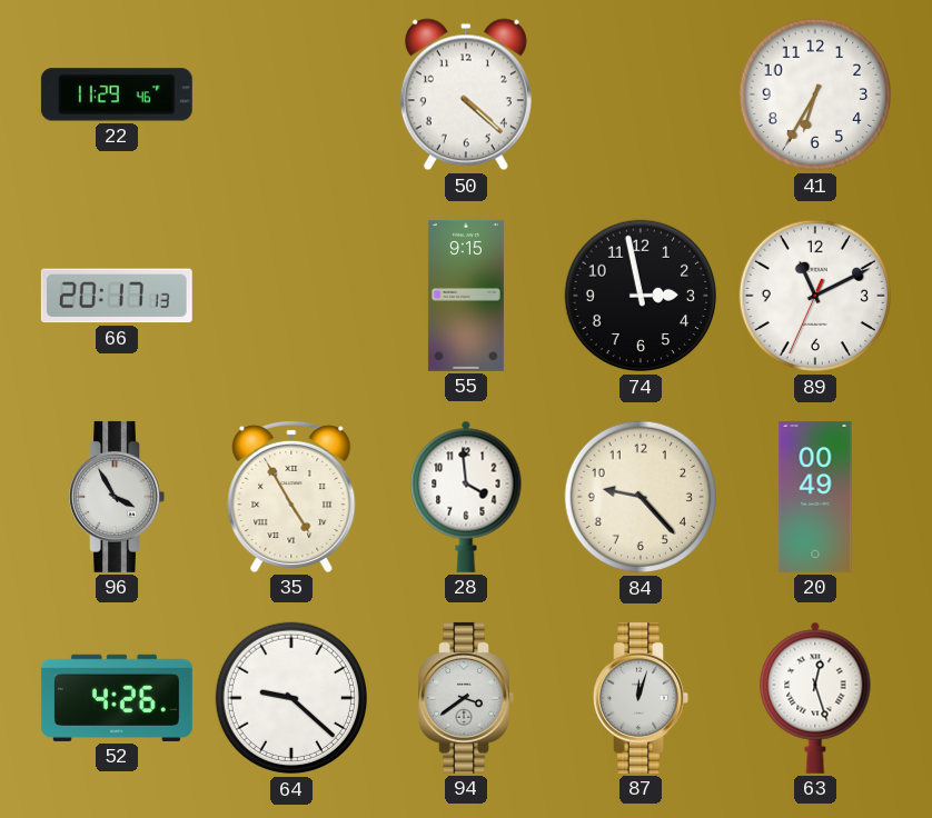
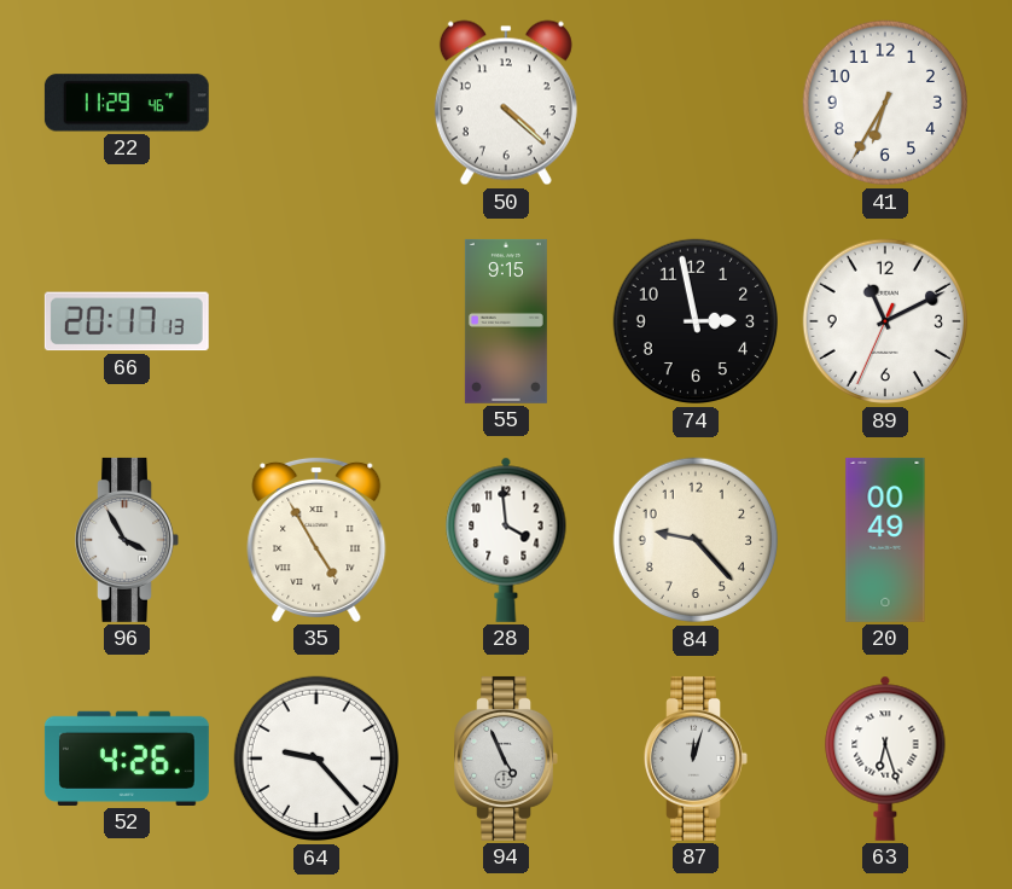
64: 9:22 -> 9:23
94: 3:39 -> 4:56
63: 12:27 -> 6:27
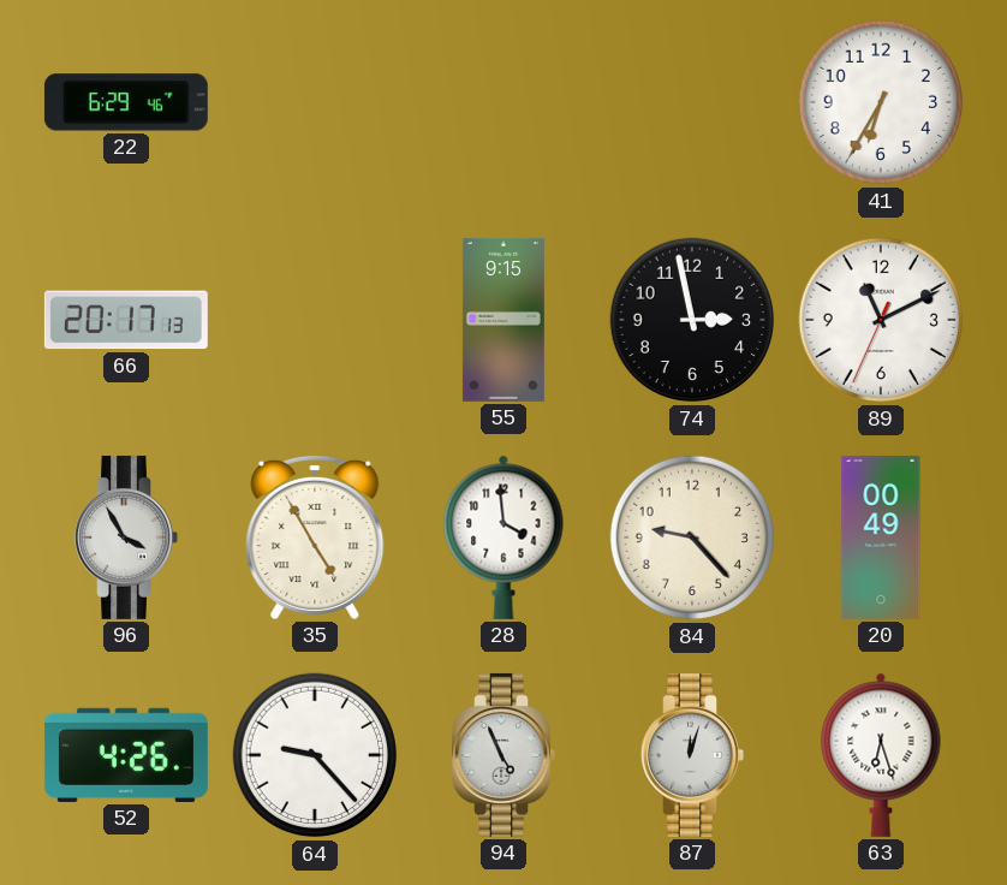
22: 11:29 -> 6:29
50: 4:22 -> none
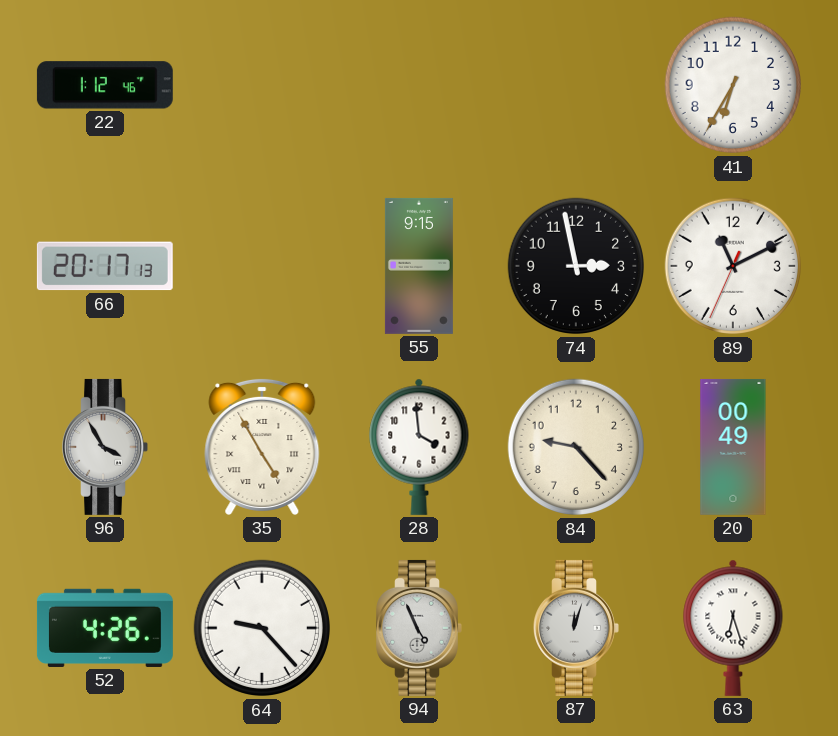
22: 6:29 -> 1:12
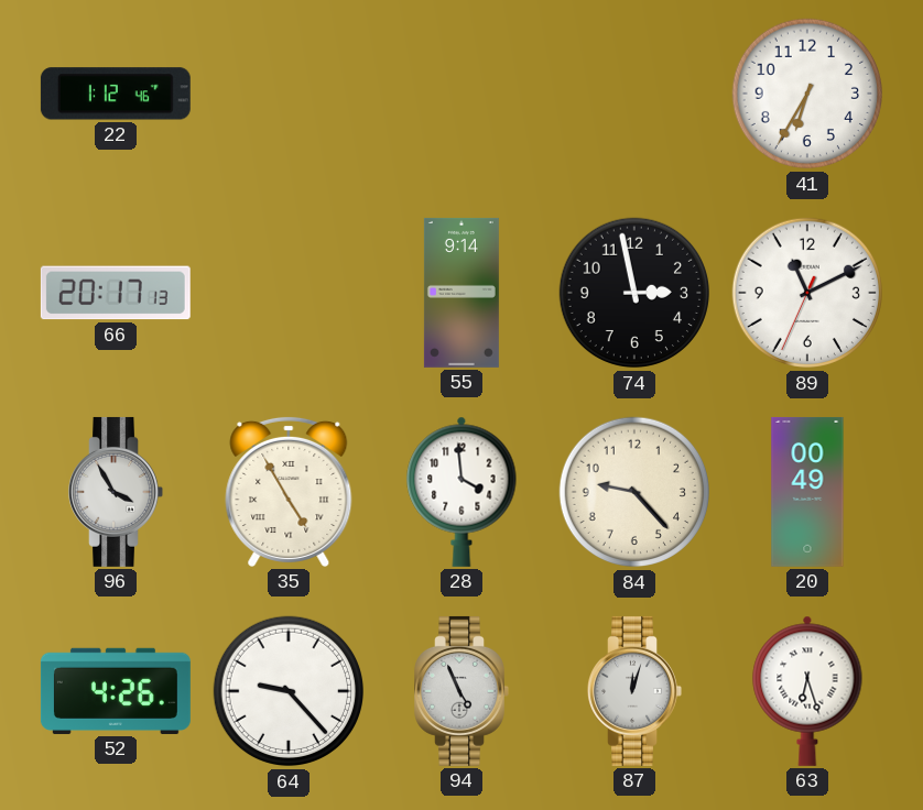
55: 9:15 -> 9:14
